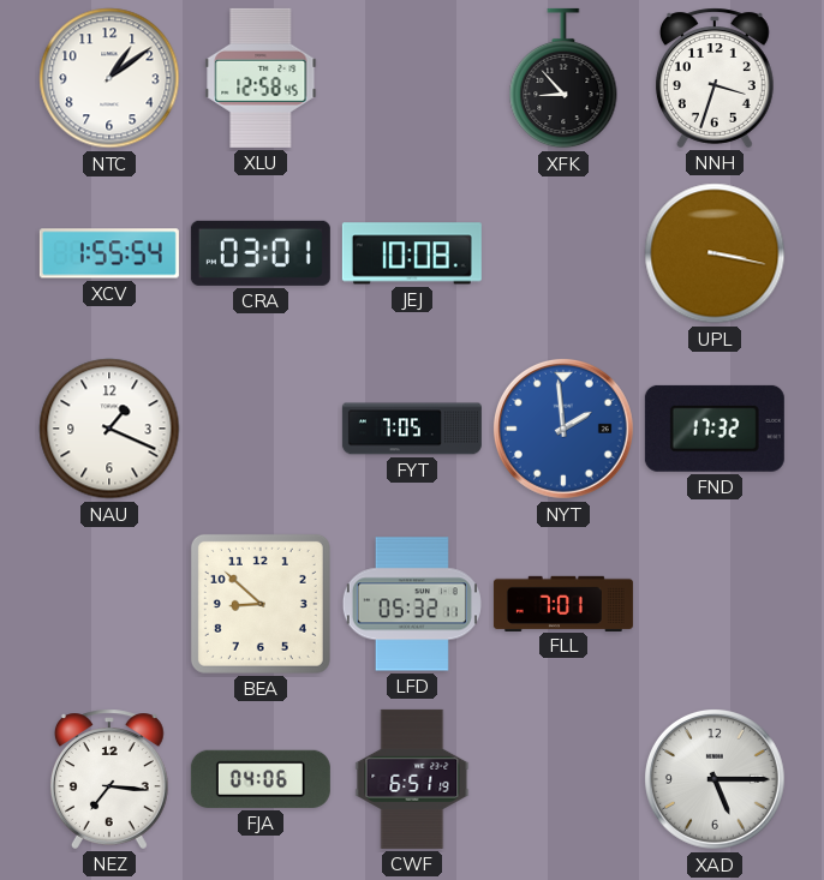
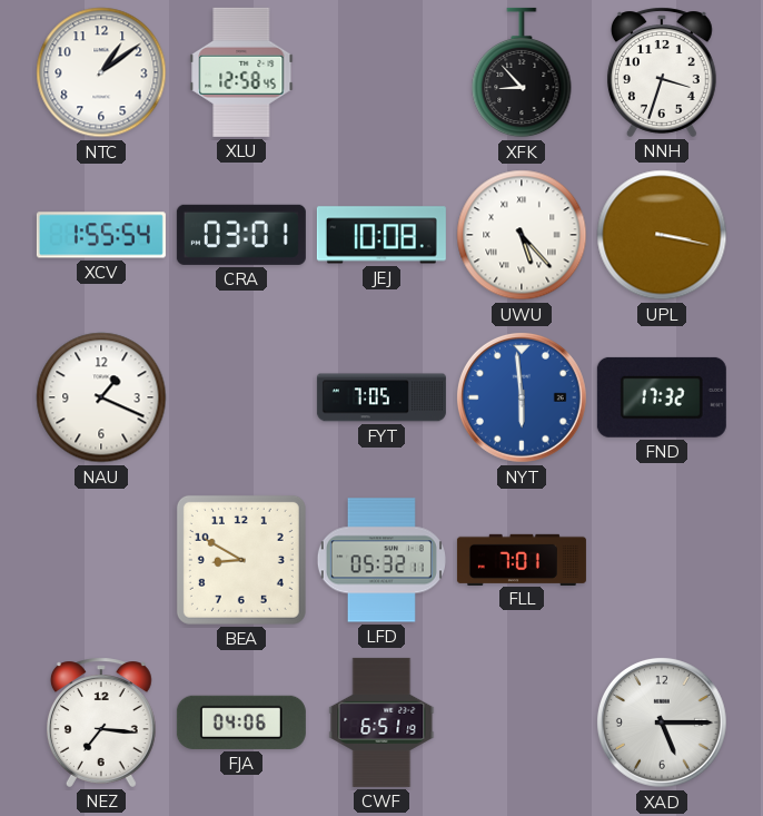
UWU: none -> 5:23
NYT: 1:59 -> 5:59
BEA: 8:52 -> 8:50
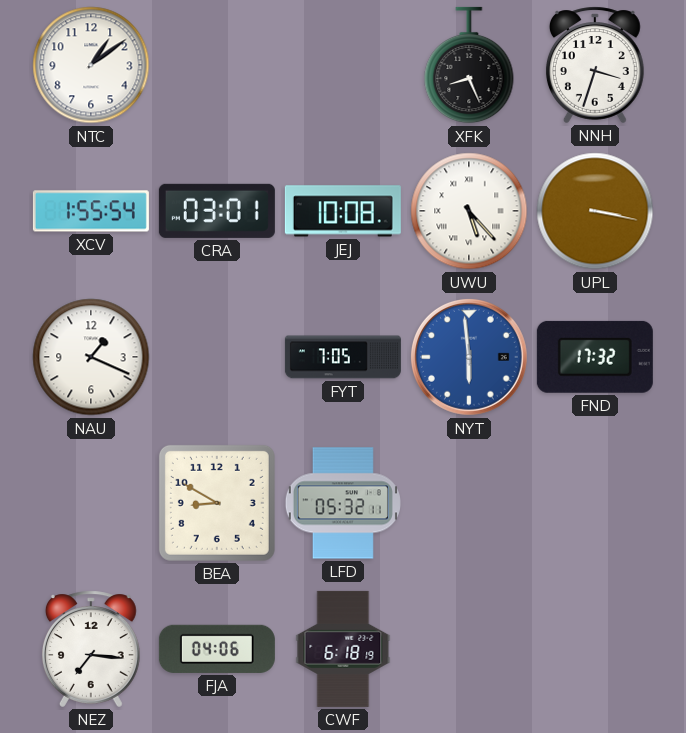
XLU: 12:58 -> none
XFK: 8:53 -> 8:26
FLL: 7:01 -> none
CWF: 6:51 -> 6:18
XAD: 5:15 -> none
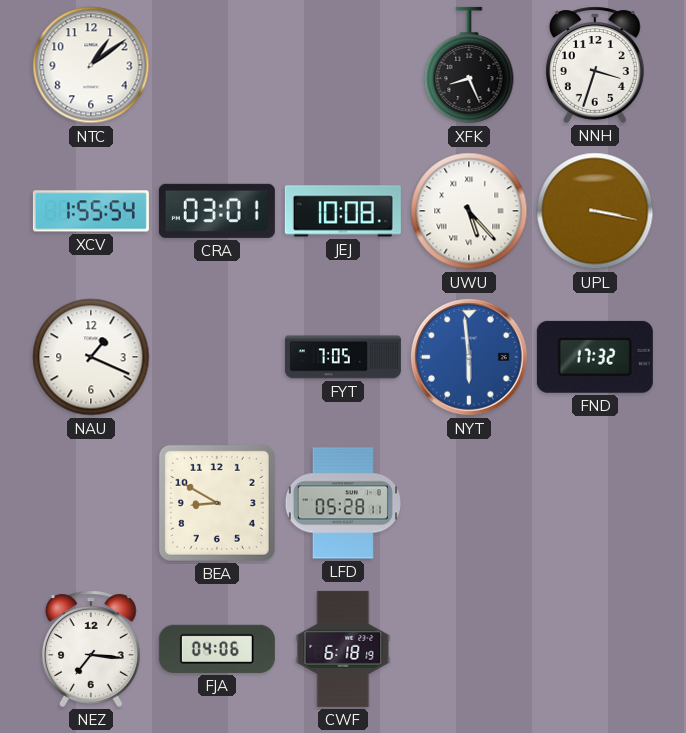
LFD: 05:32 -> 05:28
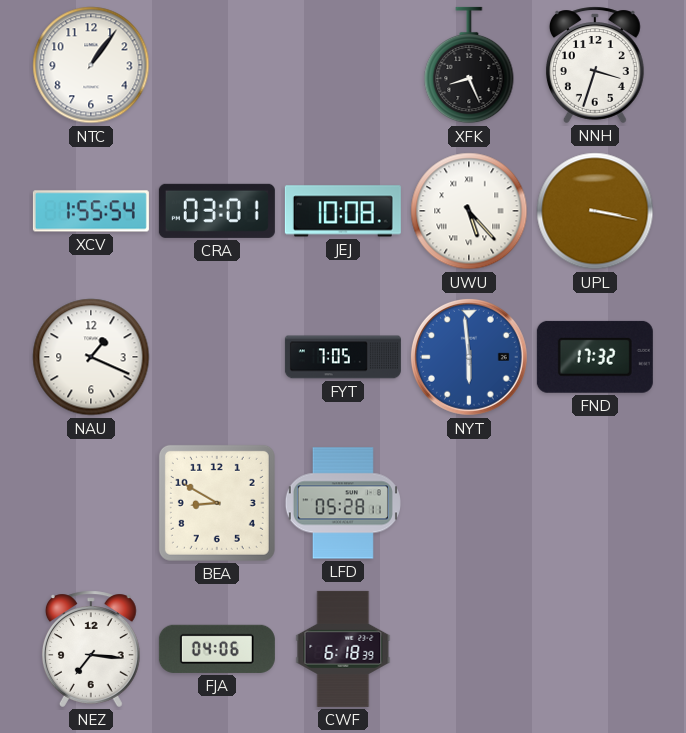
NTC: 1:09 -> 1:06
CWF: 6:18:19 -> 6:18:39
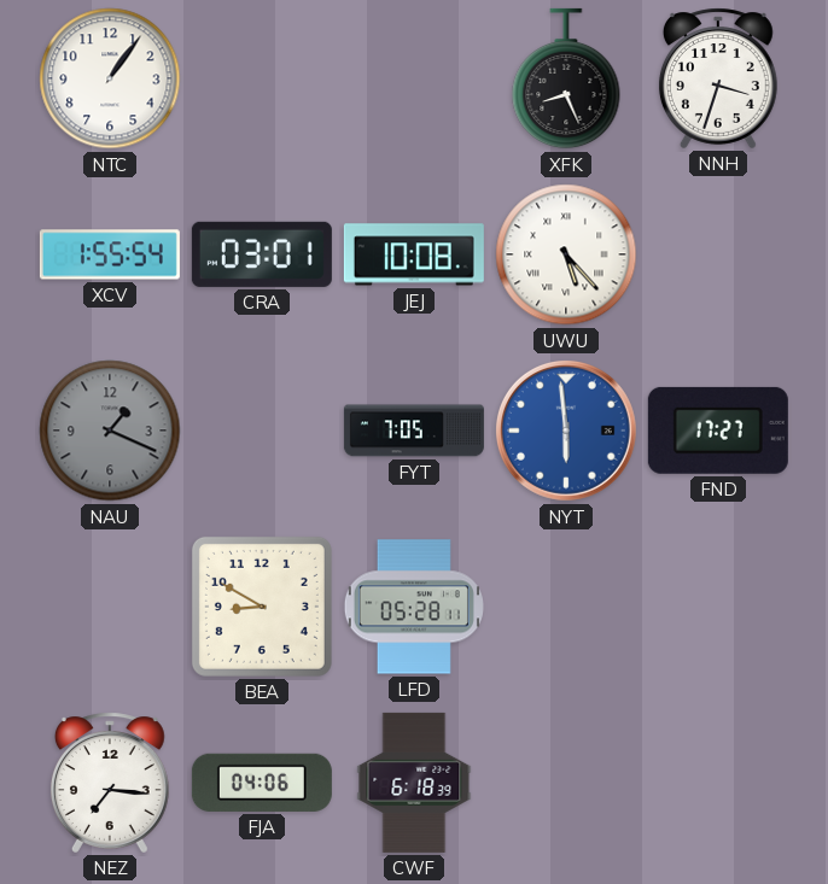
UPL: 3:17 -> none
NAU dial: white -> grey
FND: 17:32 -> 17:27
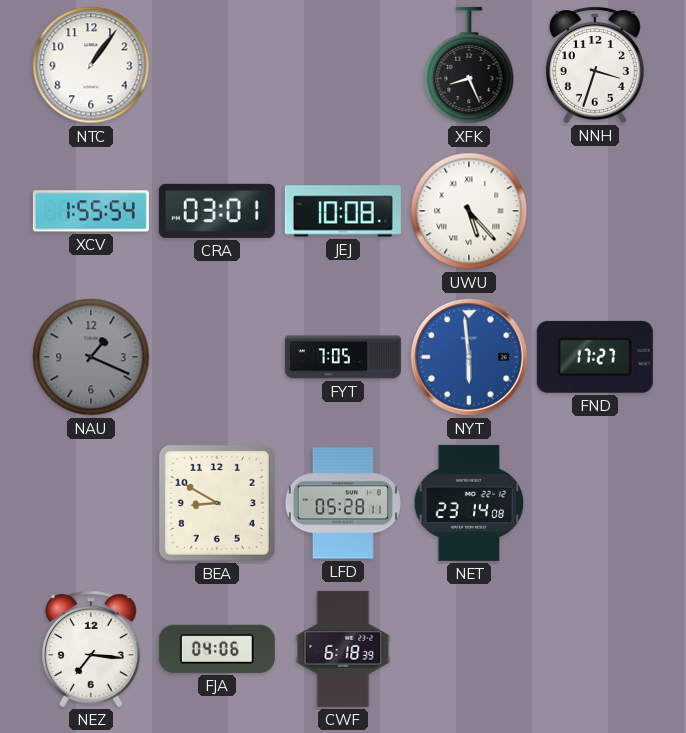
NET: none -> 23:14
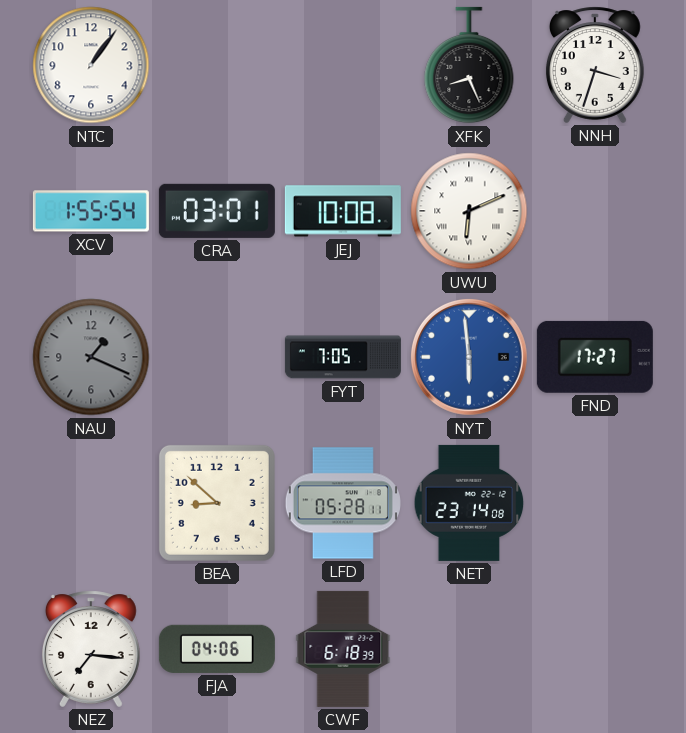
UWU: 5:23 -> 6:11
BEA: 8:50 -> 8:52
